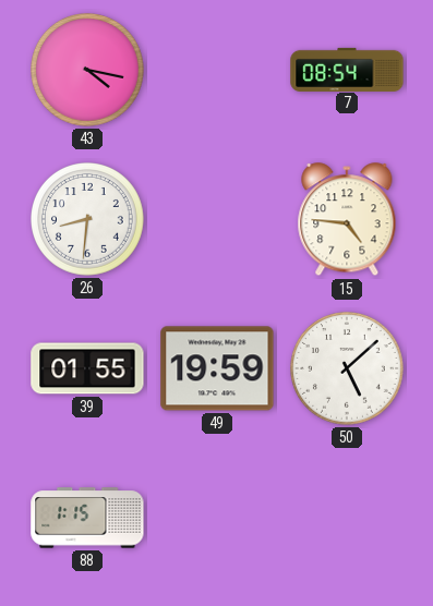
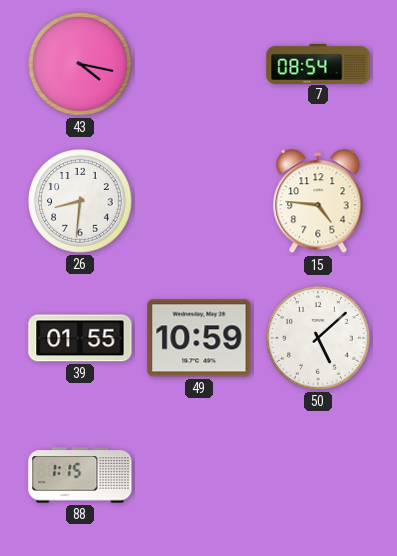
49: 19:59 -> 10:59
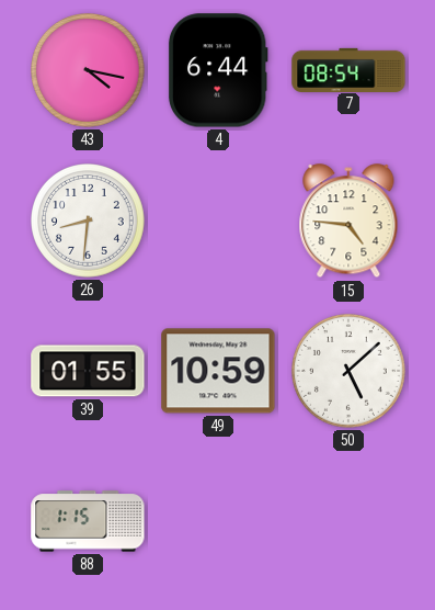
4: none -> 6:44
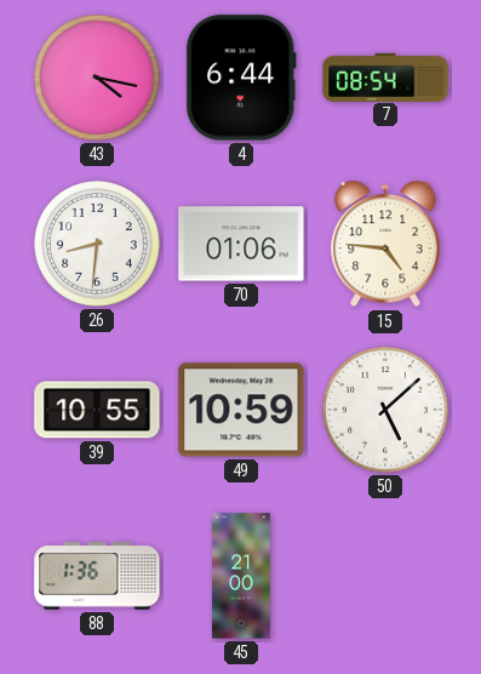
70: none -> 01:06
39: 01:55 -> 10:55
88: 1:15 -> 1:36
45: none -> 21:00
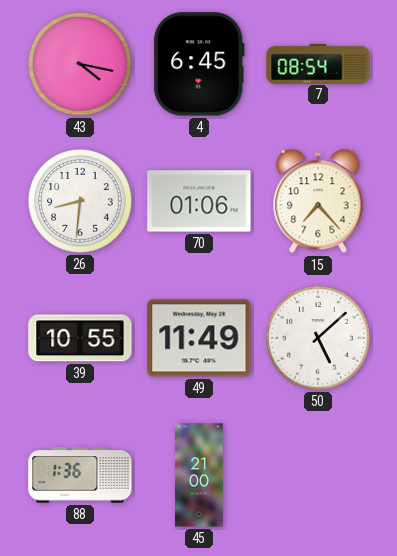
4: 6:44 -> 6:45
15: 4:46 -> 7:23
49: 10:59 -> 11:49
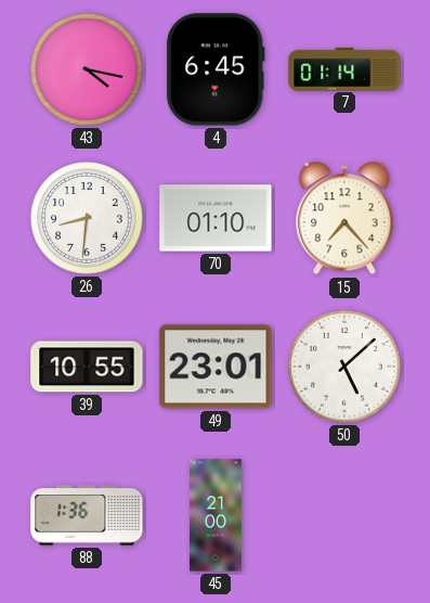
7: 08:54 -> 01:14
70: 01:06 -> 01:10
49: 11:49 -> 23:01
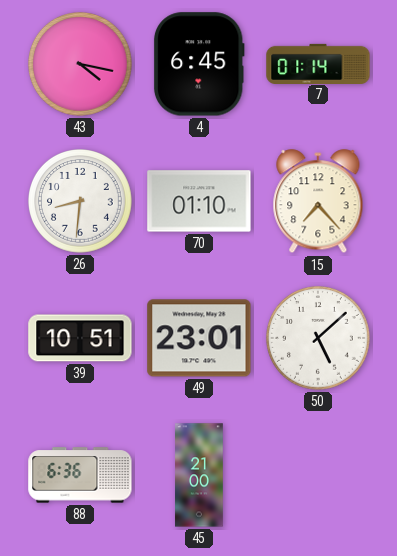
39: 10:55 -> 10:51
88: 1:36 -> 6:36
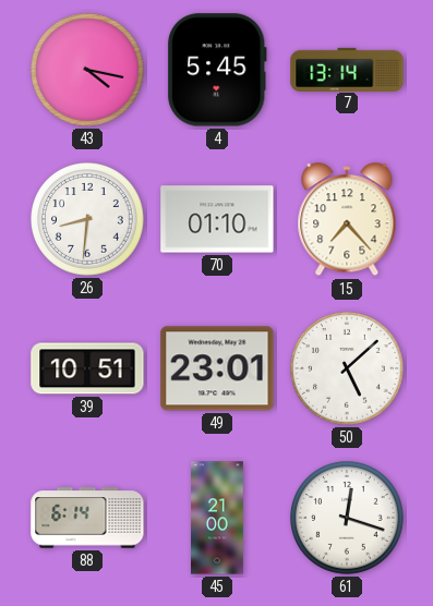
4: 6:45 -> 5:45
7: 01:14 -> 13:14
88: 6:36 -> 6:14
61: none -> 12:18
